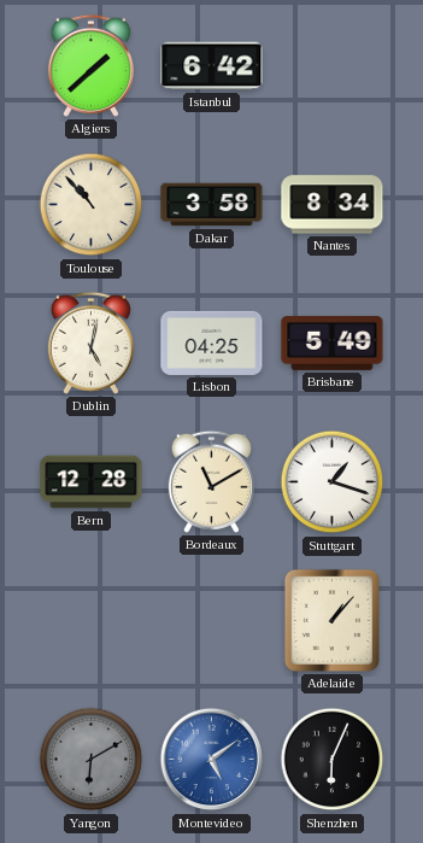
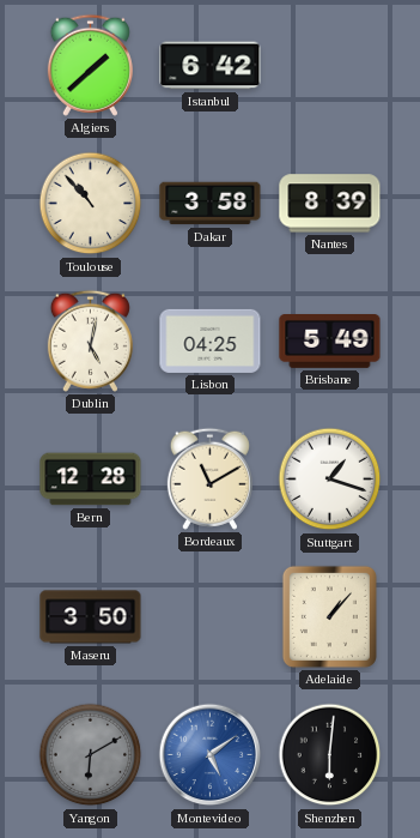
Nantes: 8:34 -> 8:39
Maseru: none -> 3:50
Shenzhen: 6:04 -> 6:01
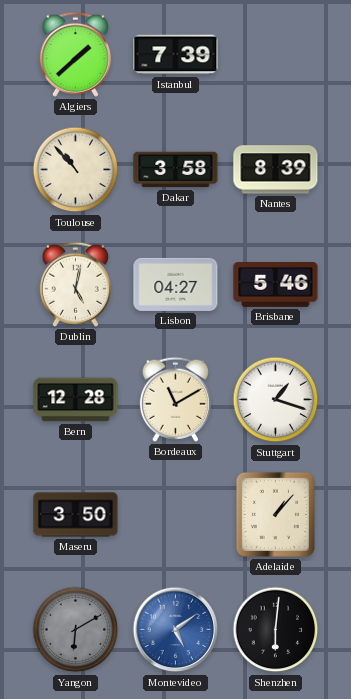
Istanbul: 6:42 -> 7:39
Lisbon: 04:25 -> 04:27
Brisbane: 5:49 -> 5:46
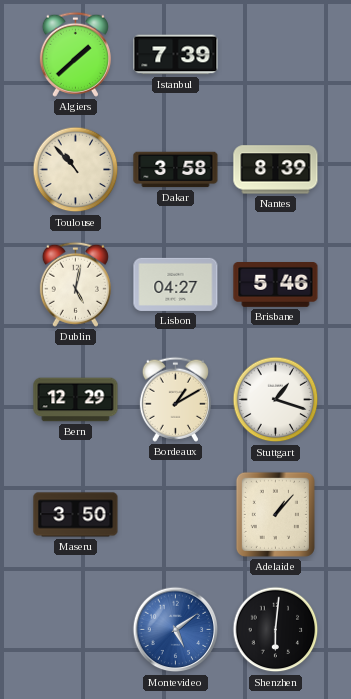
Bern: 12:28 -> 12:29
Bordeaux: 11:10 -> 1:10
Yangon: 6:10 -> none
